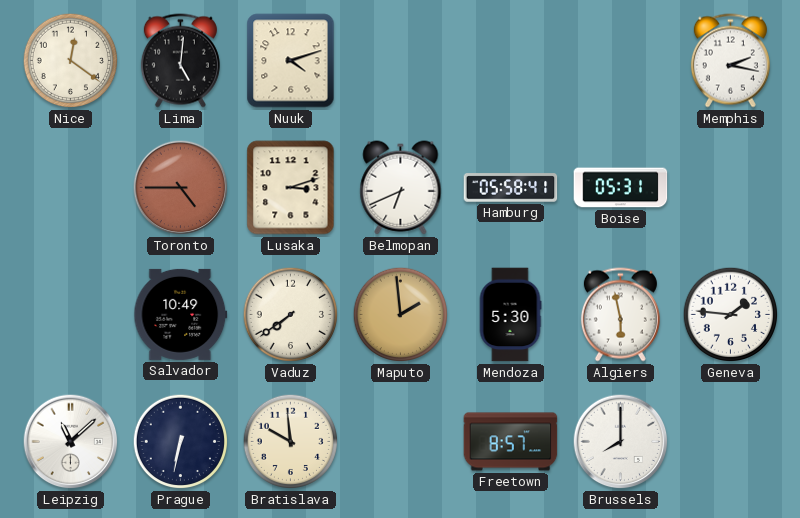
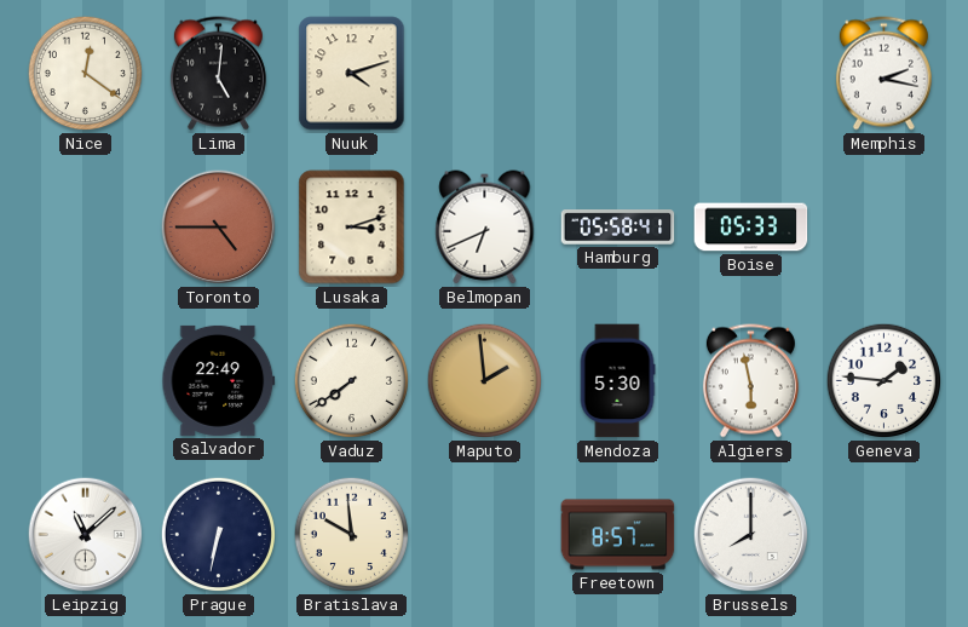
Boise: 05:31 -> 05:33
Salvador: 10:49 -> 22:49
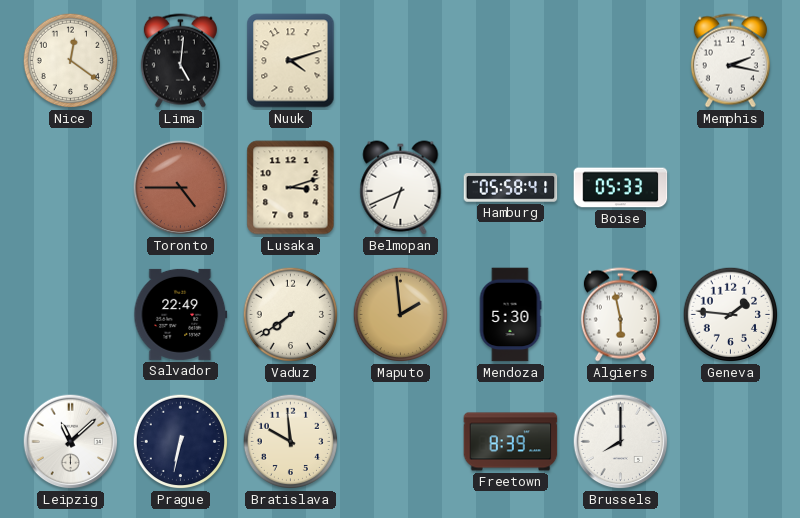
Freetown: 8:57 -> 8:39
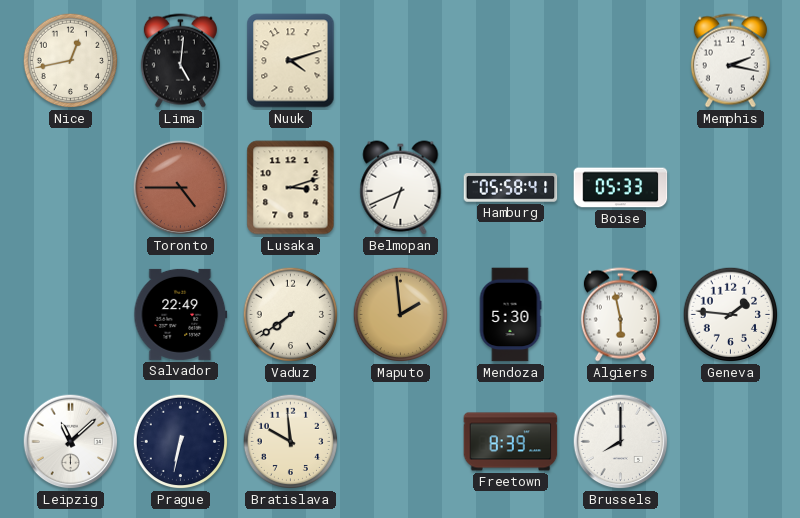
Nice: 12:21 -> 12:43
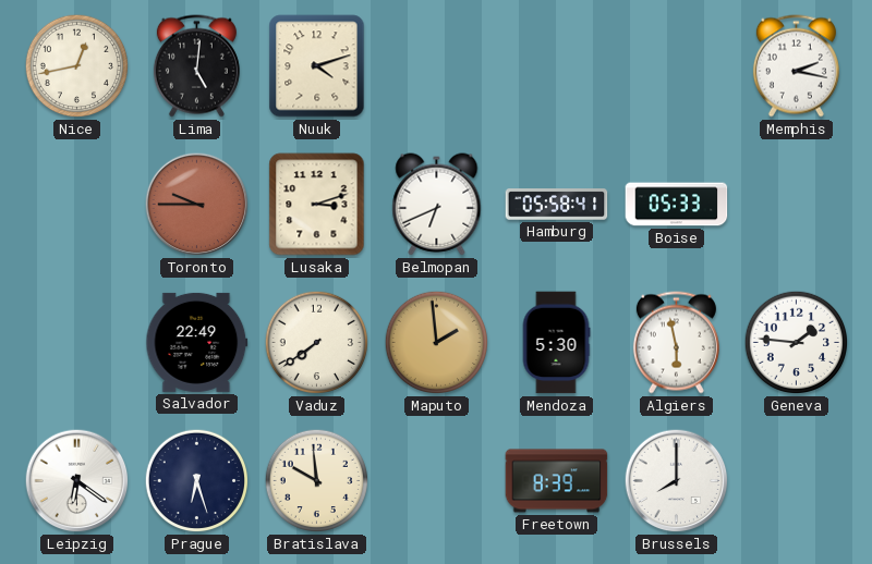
Toronto: 4:45 -> 9:45
Leipzig: 11:08 -> 6:21
Prague: 6:32 -> 6:27
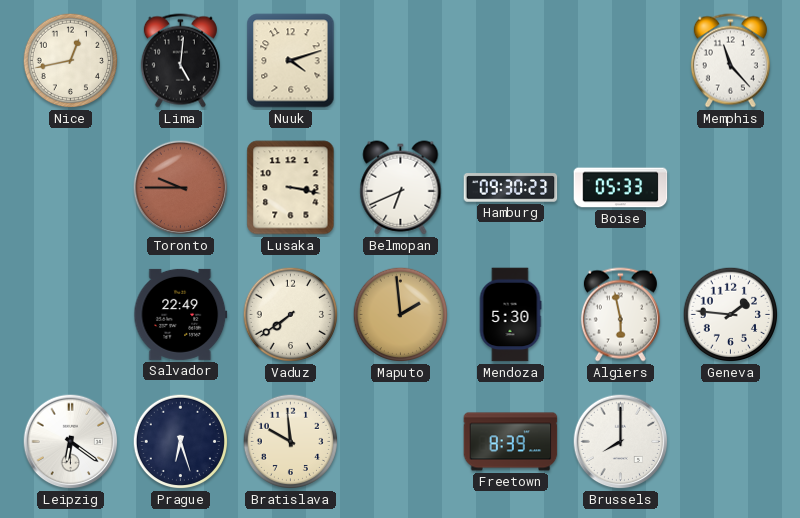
Memphis: 2:17 -> 11:23
Lusaka: 3:12 -> 3:17
Hamburg: 05:58 -> 09:30
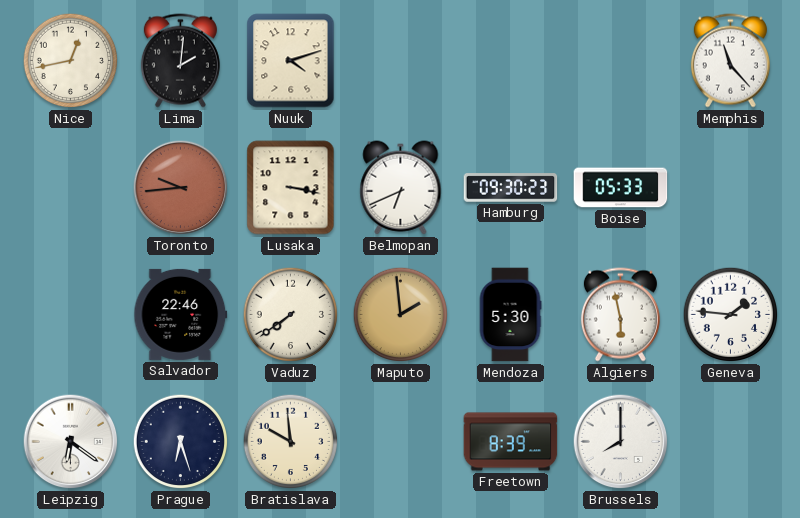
Lima: 5:01 -> 2:01
Toronto: 9:45 -> 9:44
Salvador: 22:49 -> 22:46
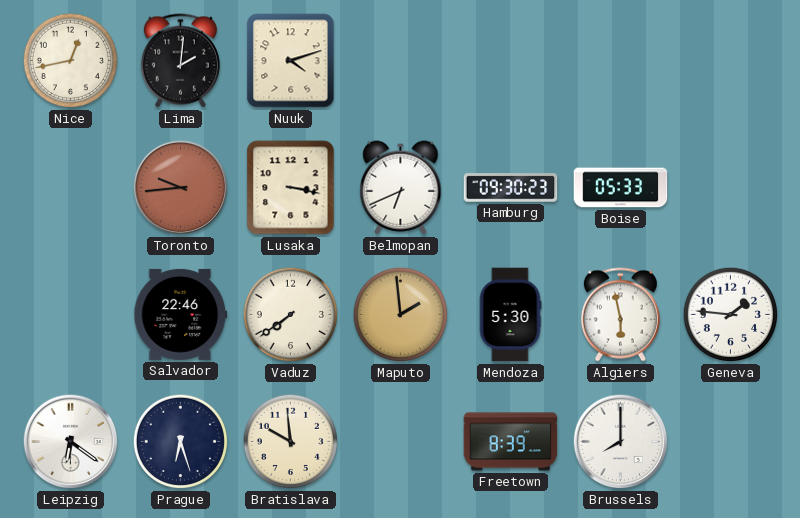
Memphis: 11:23 -> none
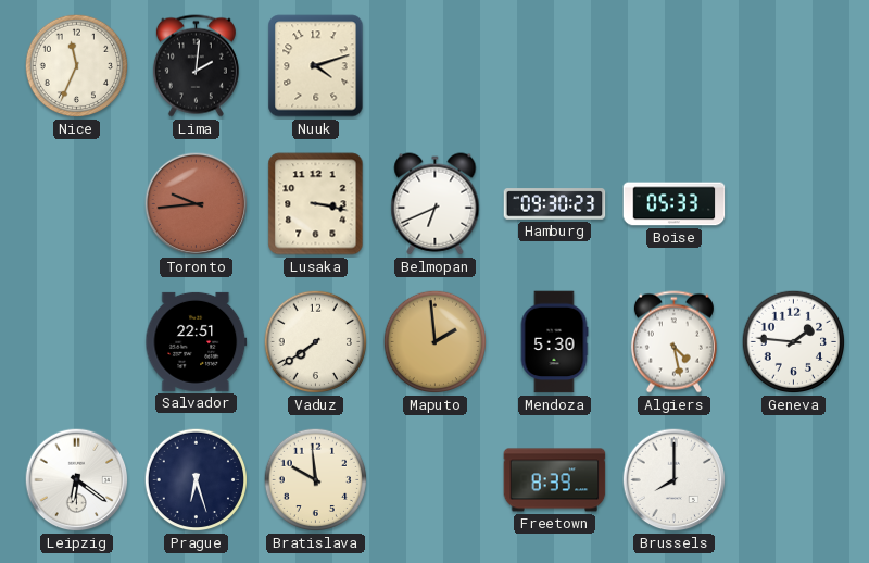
Nice: 12:43 -> 11:34
Salvador: 22:46 -> 22:51
Algiers: 5:58 -> 4:28
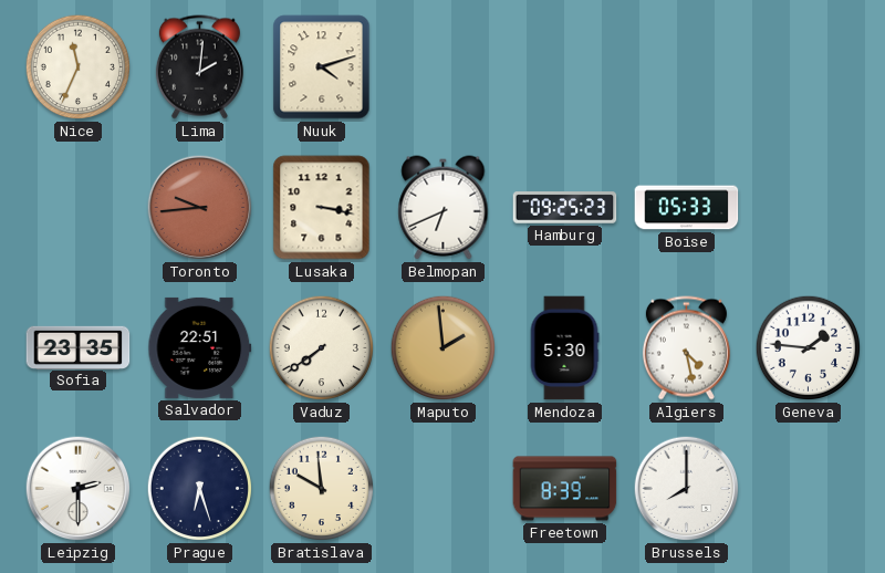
Hamburg: 09:30 -> 09:25
Sofia: none -> 23:35
Leipzig: 6:21 -> 2:30
